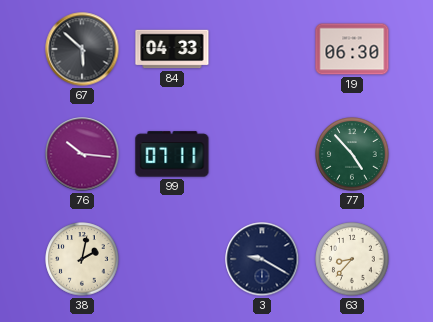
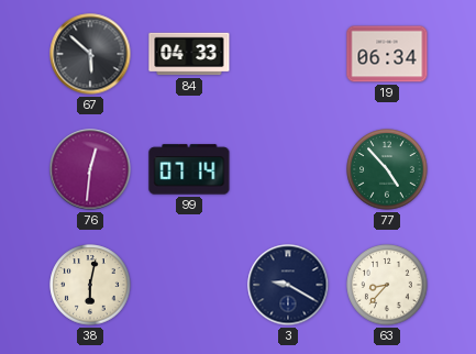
19: 06:30 -> 06:34
76: 10:16 -> 12:31
99: 07:11 -> 07:14
38: 2:02 -> 6:02
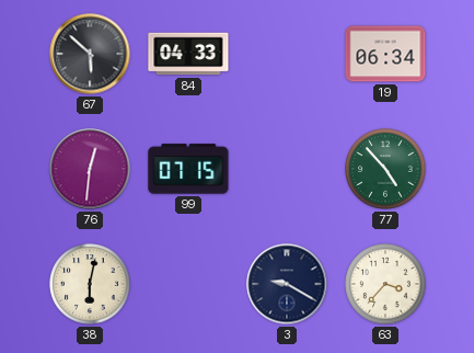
99: 07:14 -> 07:15
63: 8:37 -> 3:37
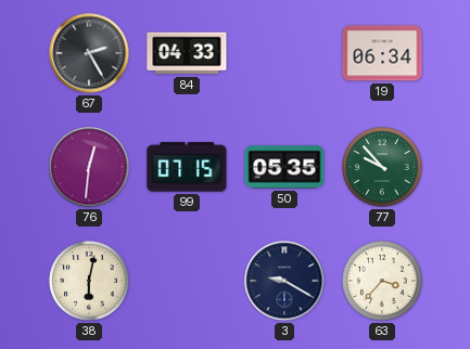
67: 5:52 -> 2:25
50: none -> 05:35
77: 4:53 -> 9:53
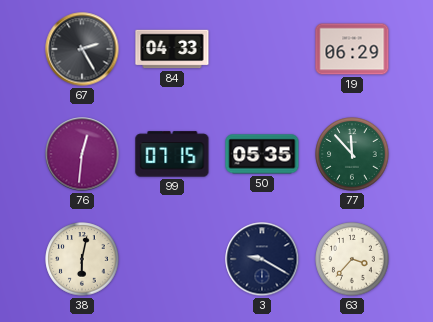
19: 06:34 -> 06:29
77: 9:53 -> 11:53
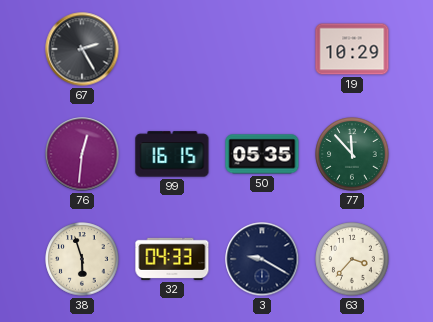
84: 04:33 -> none
19: 06:29 -> 10:29
99: 07:15 -> 16:15
38: 6:02 -> 5:57
32: none -> 04:33
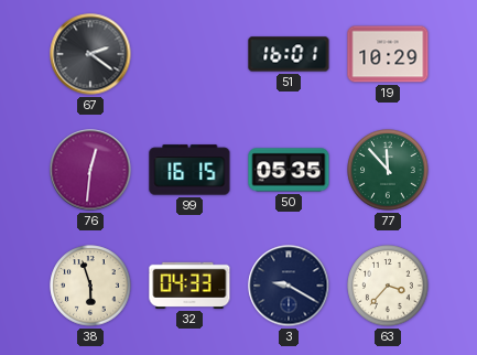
67: 2:25 -> 2:21
51: none -> 16:01
